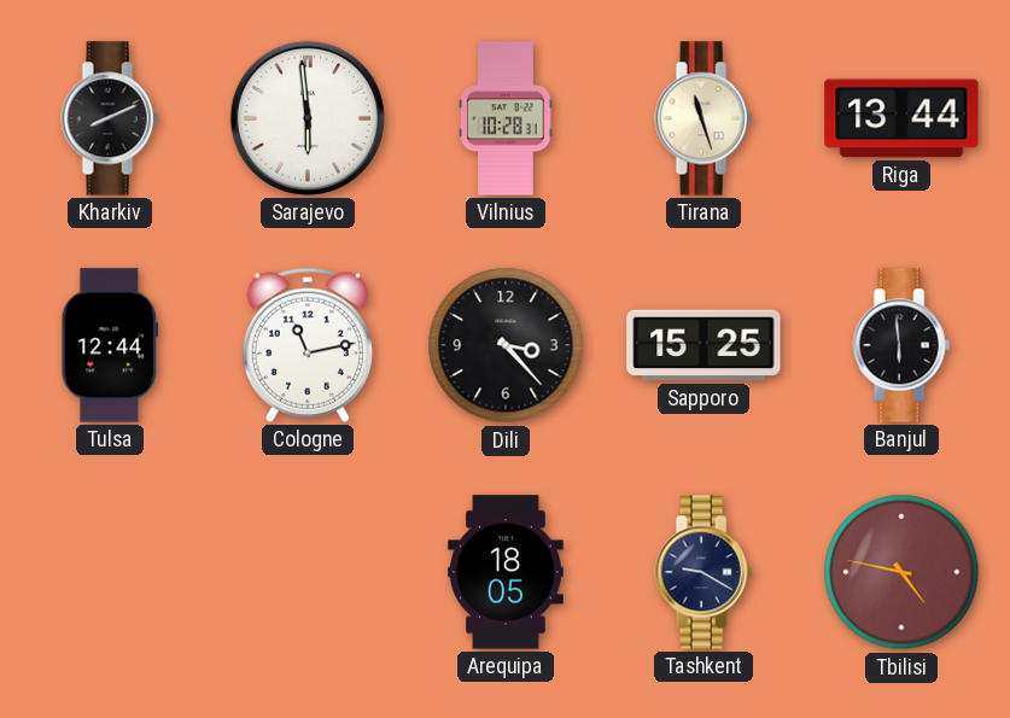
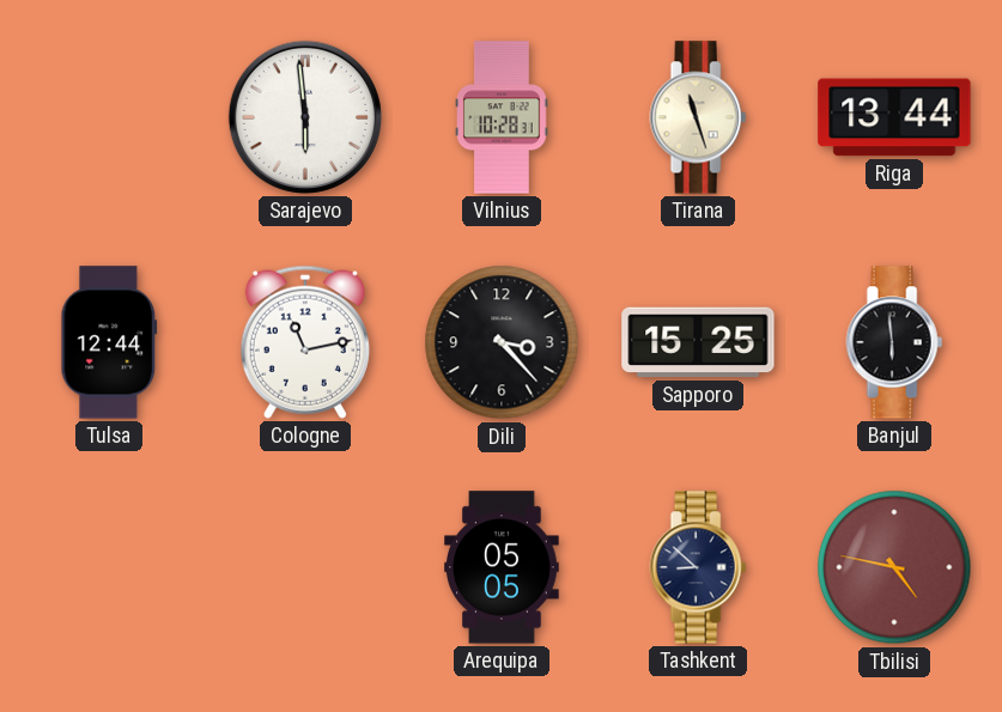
Kharkiv: 8:11 -> none
Arequipa: 18:05 -> 05:05
Tashkent: 9:20 -> 8:52
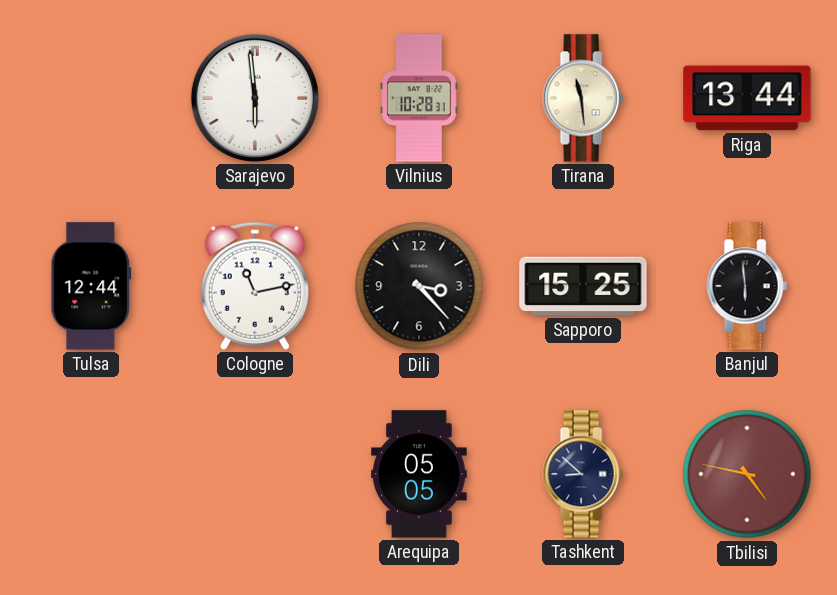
Tirana: 11:27 -> 11:29
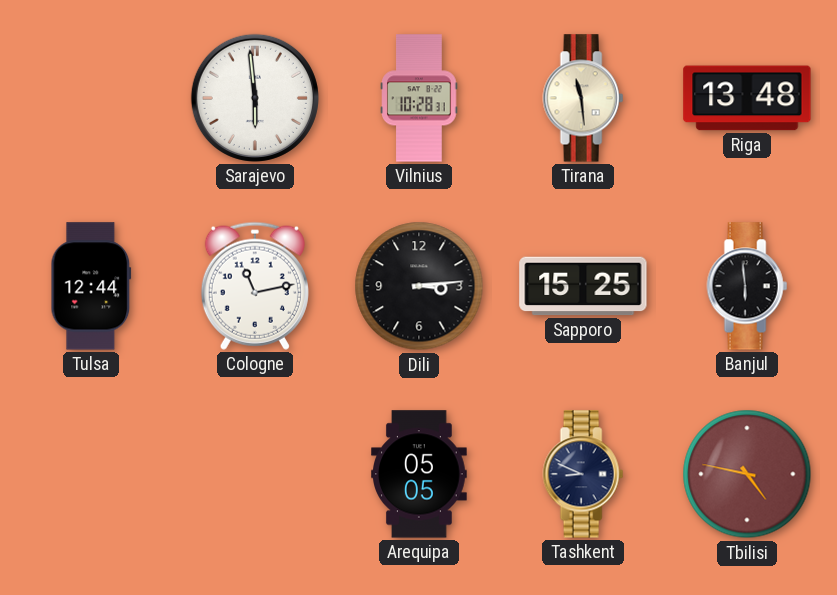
Riga: 13:44 -> 13:48
Dili: 3:23 -> 3:14
Tashkent: 8:52 -> 8:49
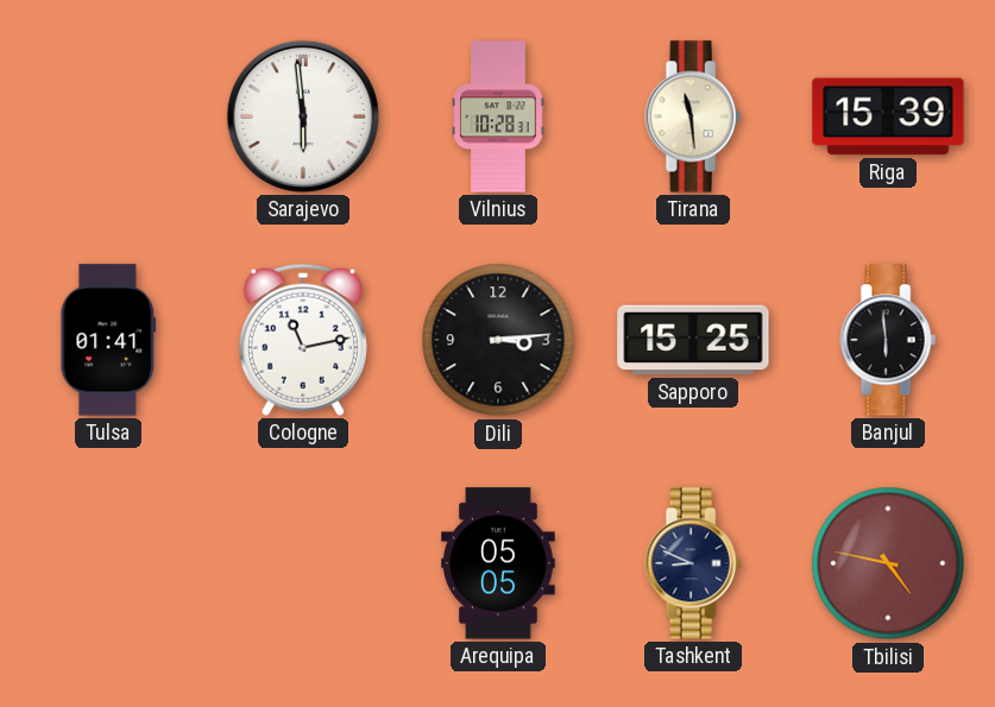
Riga: 13:48 -> 15:39
Tulsa: 12:44 -> 01:41
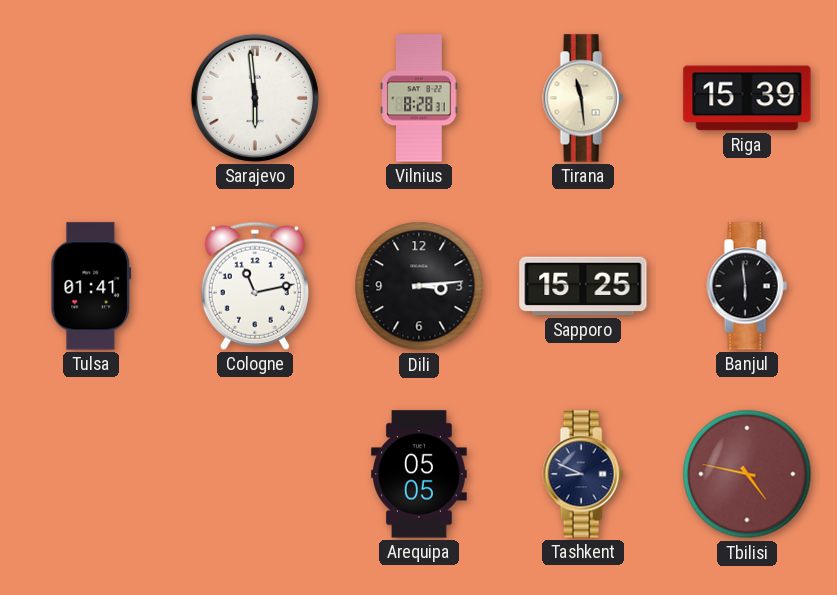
Vilnius: 10:28 -> 8:28
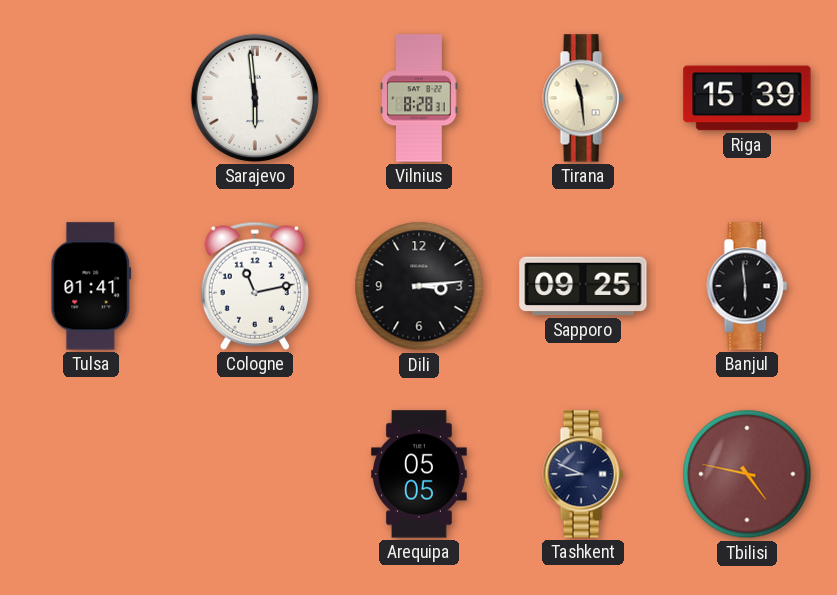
Sapporo: 15:25 -> 09:25
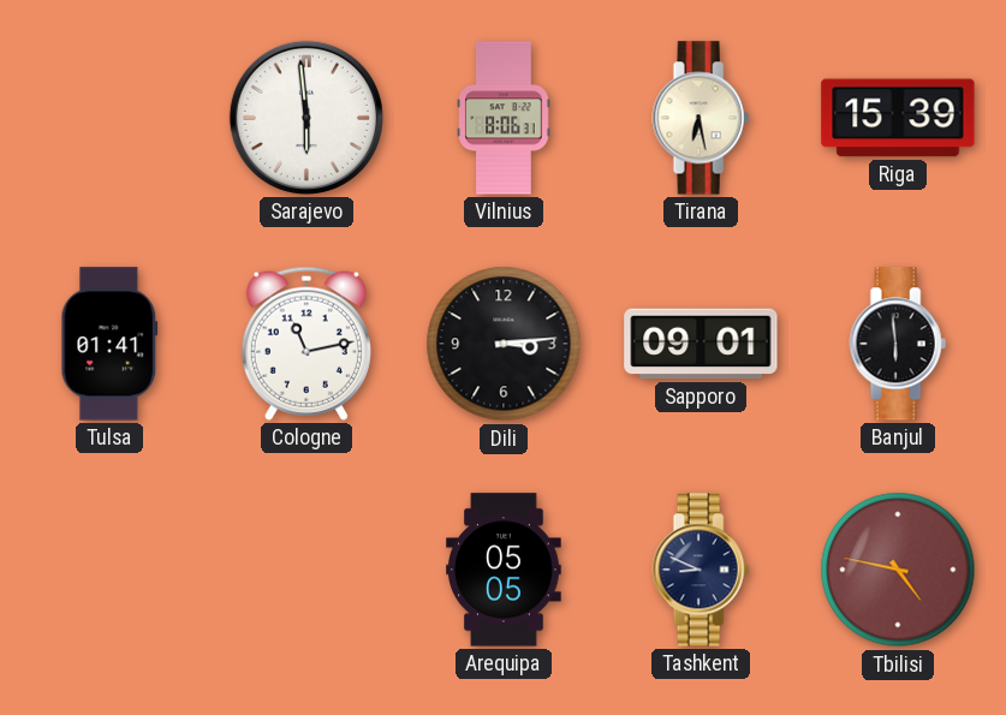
Vilnius: 8:28 -> 8:06
Tirana: 11:29 -> 6:28
Sapporo: 09:25 -> 09:01
